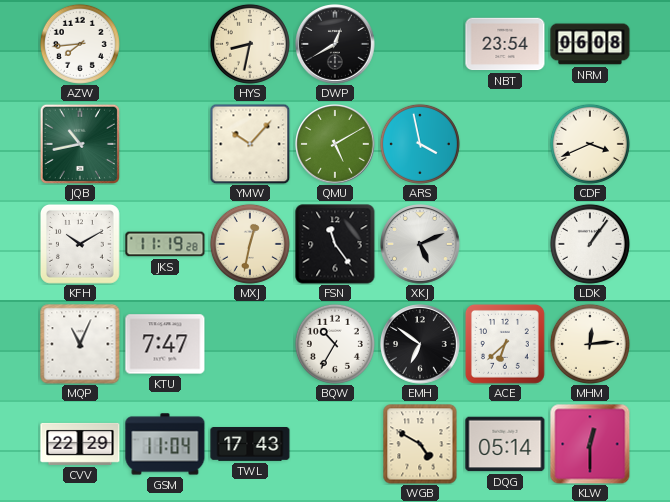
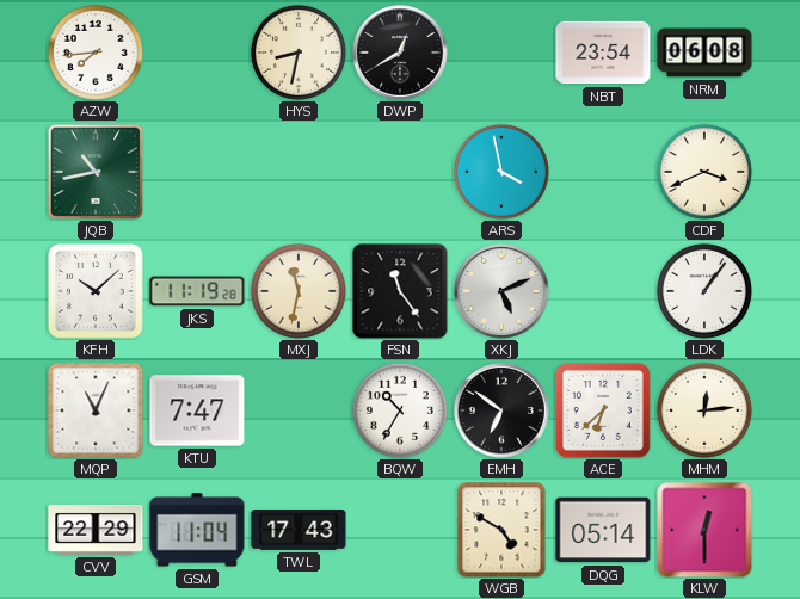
YMW: 10:07 -> none
QMU: 5:10 -> none
KFH: 10:10 -> 10:08
MXJ: 12:32 -> 11:32
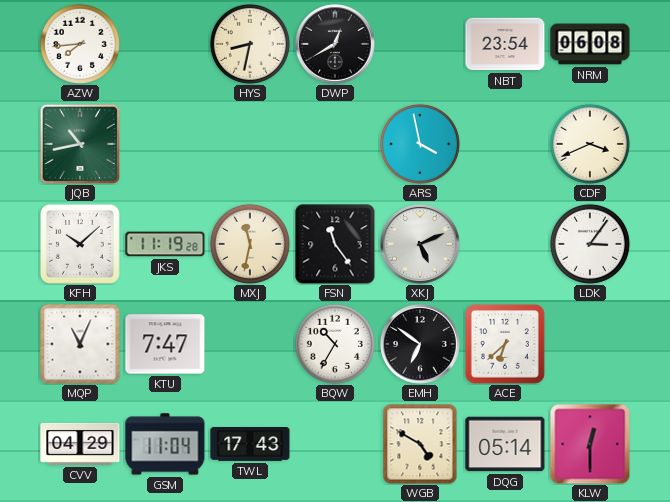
LDK: 1:06 -> 3:06
MHM: 12:14 -> none
CVV: 22:29 -> 04:29
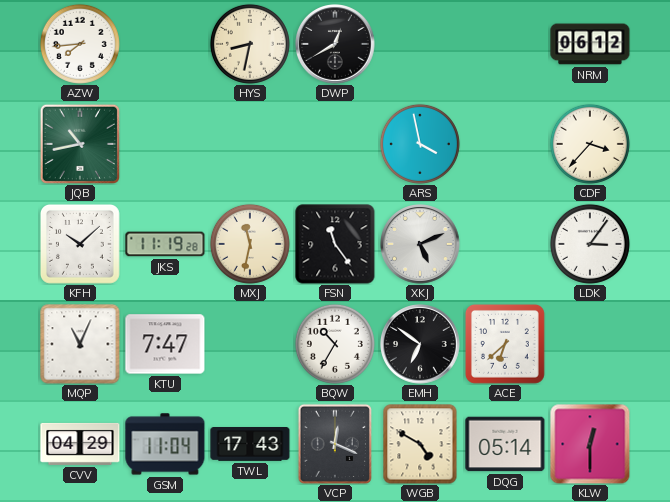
NBT: 23:54 -> none
NRM: 06:08 -> 06:12
CDF: 3:41 -> 3:37
VCP: none -> 12:19
